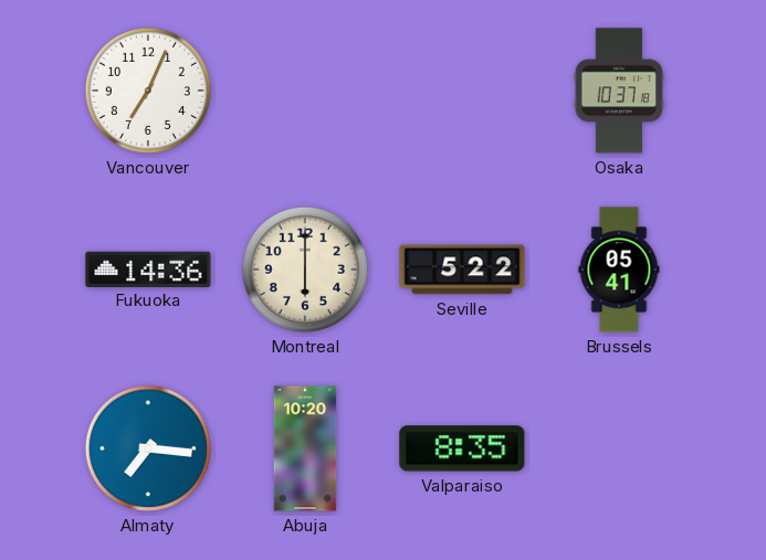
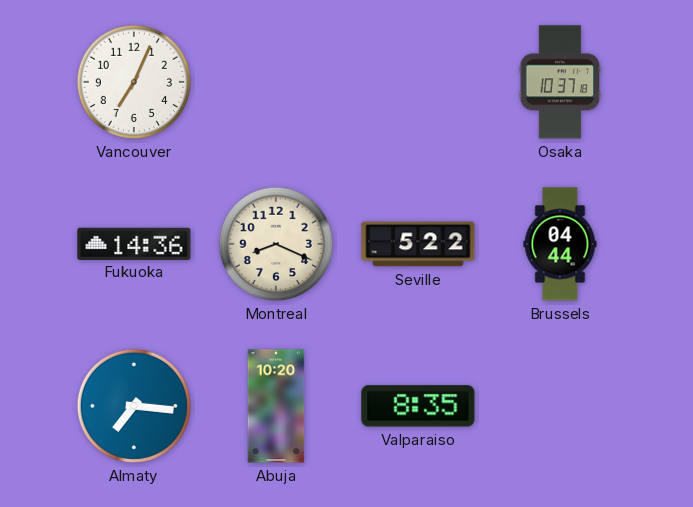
Montreal: 6:00 -> 8:19
Brussels: 05:41 -> 04:44
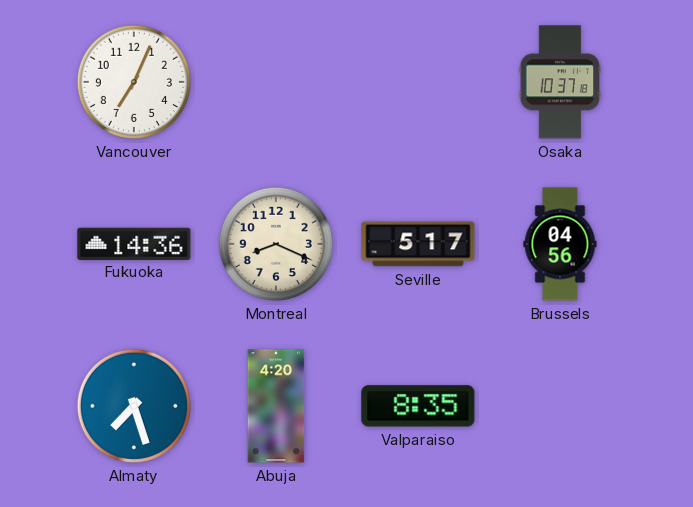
Seville: 5:22 -> 5:17
Brussels: 04:44 -> 04:56
Almaty: 7:16 -> 7:27
Abuja: 10:20 -> 4:20
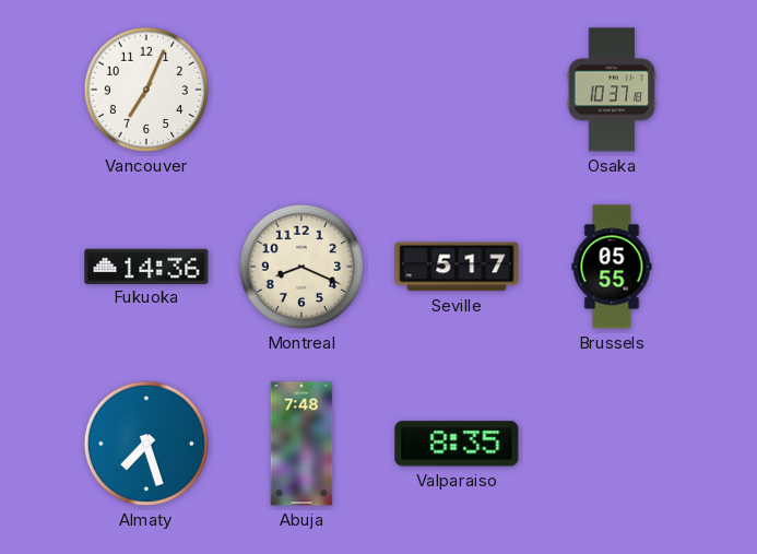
Brussels: 04:56 -> 05:55
Abuja: 4:20 -> 7:48
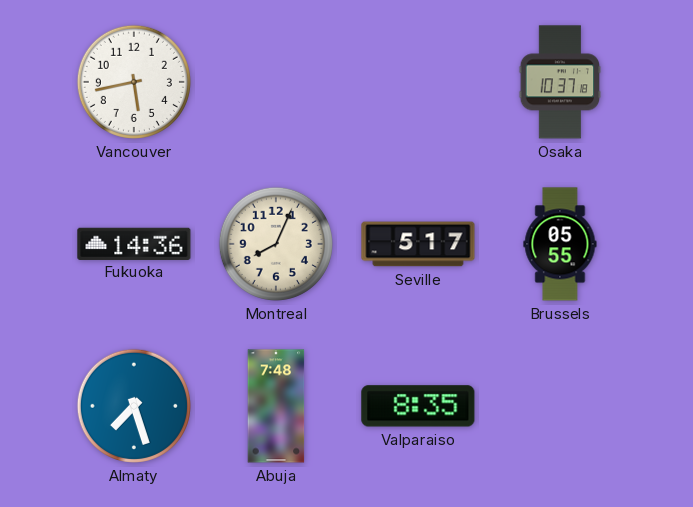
Vancouver: 7:04 -> 5:43
Montreal: 8:19 -> 8:04
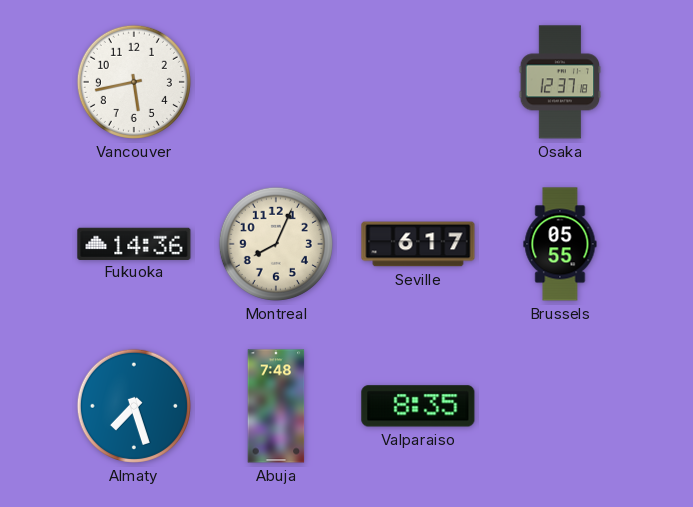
Osaka: 10:37 -> 12:37
Seville: 5:17 -> 6:17
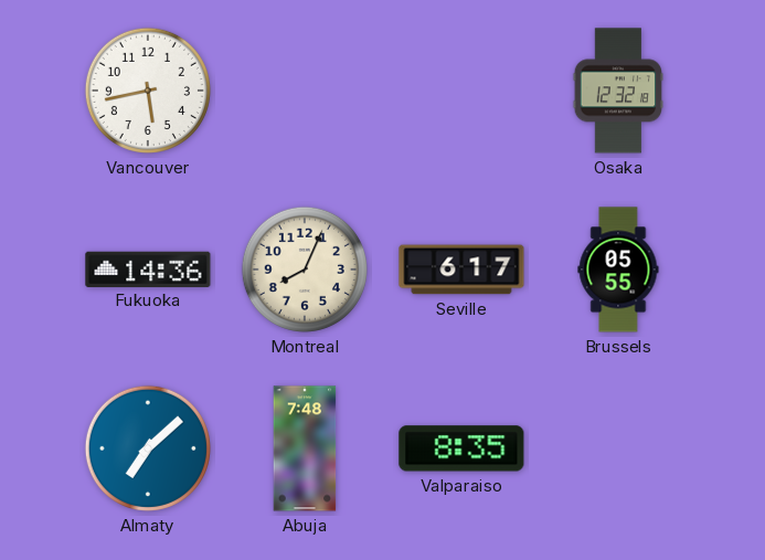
Osaka: 12:37 -> 12:32
Almaty: 7:27 -> 7:08
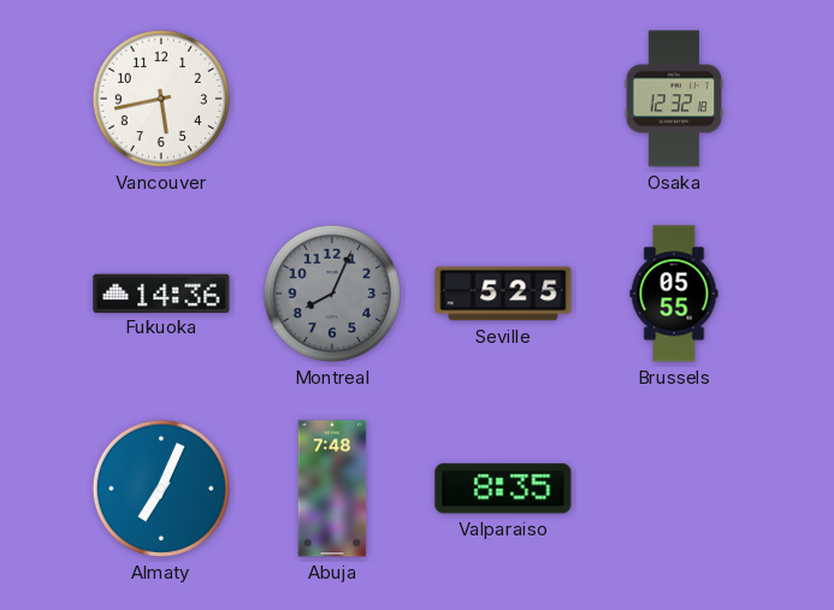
Montreal dial: cream -> grey
Seville: 6:17 -> 5:25
Almaty: 7:08 -> 7:04
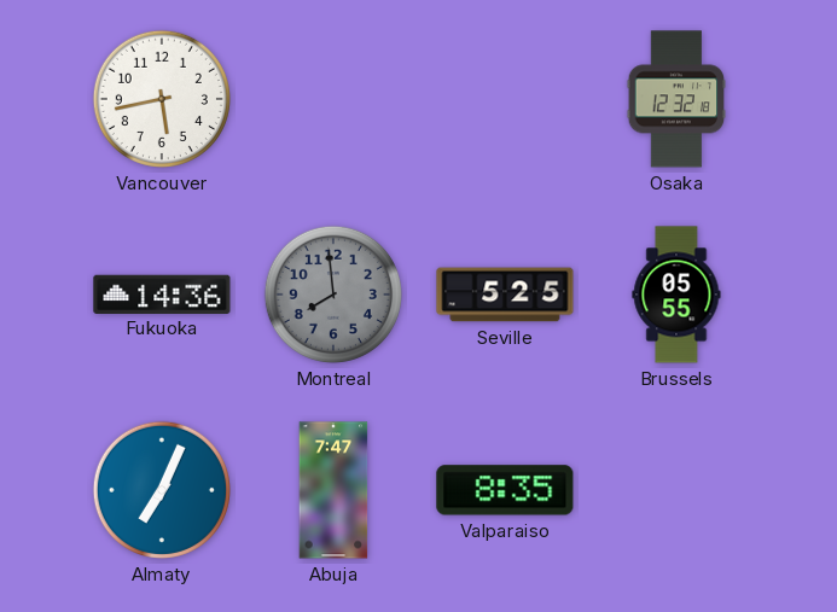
Montreal: 8:04 -> 7:59
Abuja: 7:48 -> 7:47
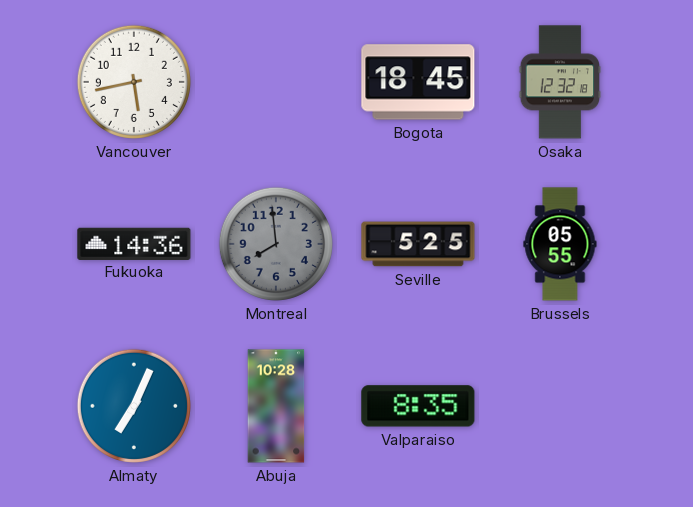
Bogota: none -> 18:45
Abuja: 7:47 -> 10:28
